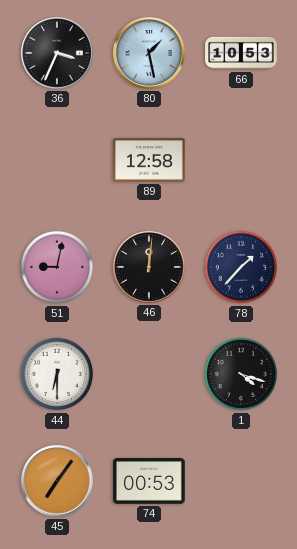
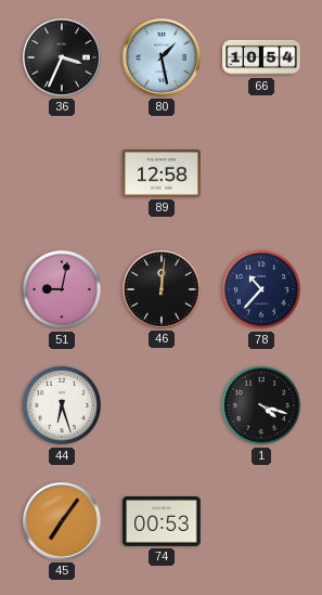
66: 10:53 -> 10:54
78: 1:37 -> 10:37
44: 6:30 -> 6:27
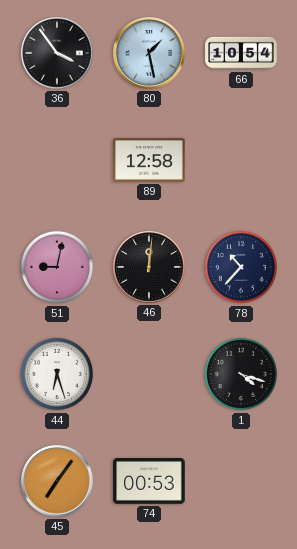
36: 3:34 -> 3:54
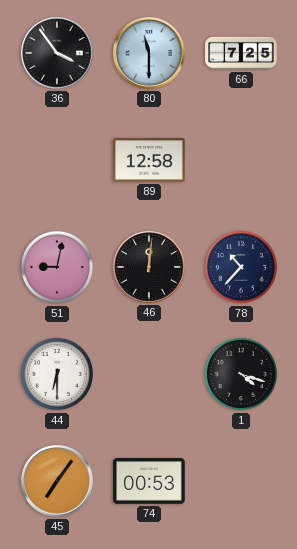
80: 1:28 -> 11:30
66: 10:54 -> 7:25
44: 6:27 -> 6:30
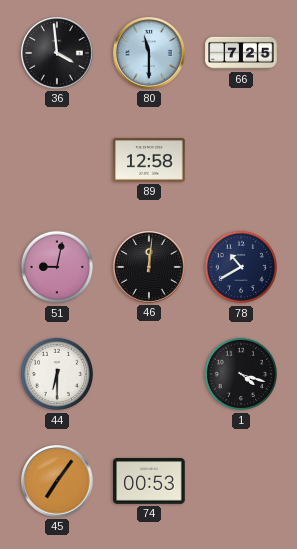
36: 3:54 -> 3:59
78: 10:37 -> 10:40
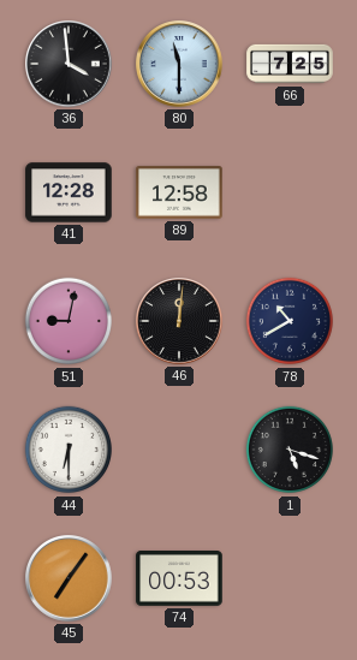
41: none -> 12:28
1: 4:18 -> 5:18
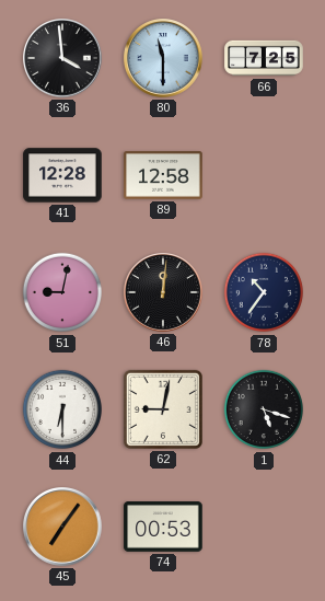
78: 10:40 -> 10:36
62: none -> 9:02
